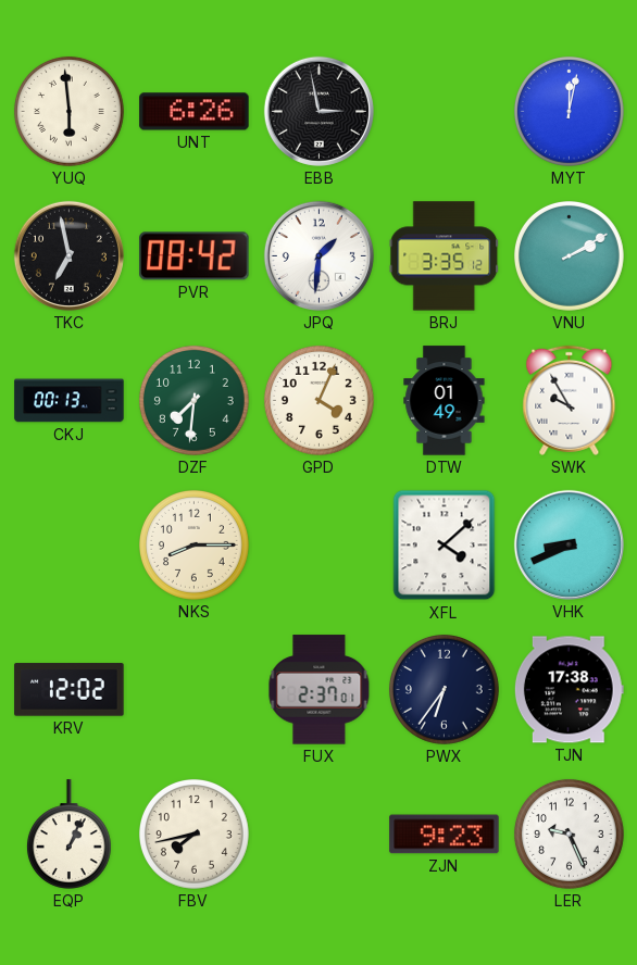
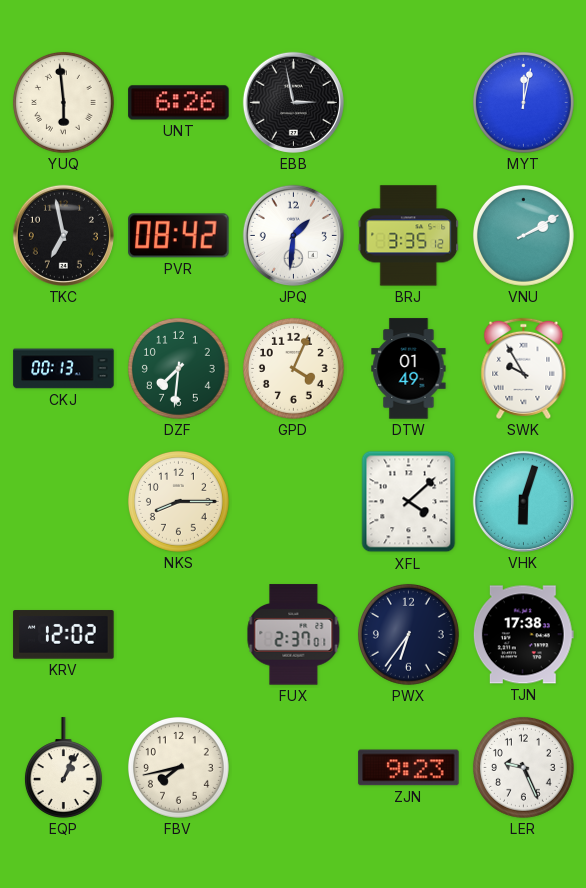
VHK: 8:41 -> 6:03
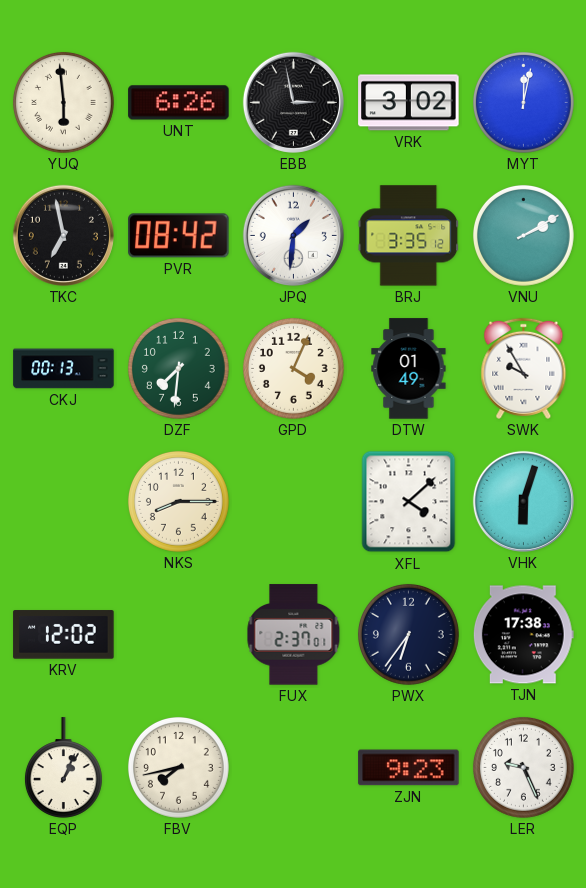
VRK: none -> 3:02
